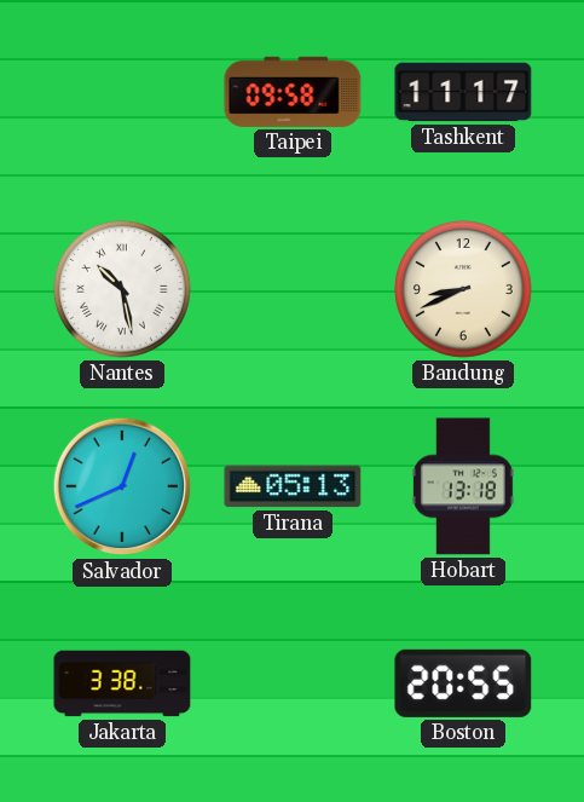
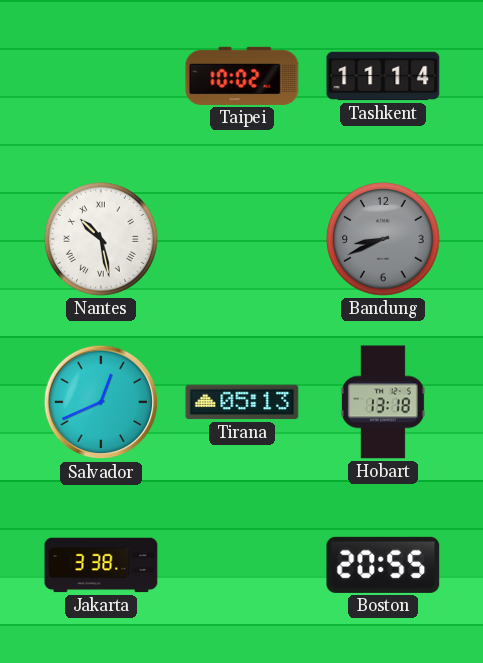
Taipei: 09:58 -> 10:02
Tashkent: 11:17 -> 11:14
Bandung dial: cream -> grey
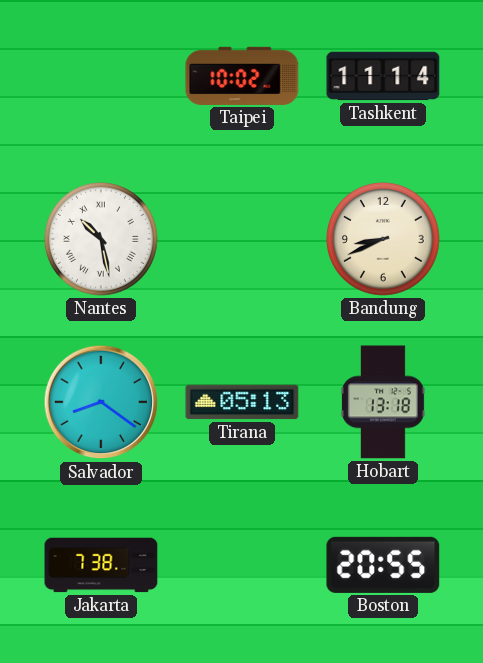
Bandung dial: grey -> cream
Salvador: 12:41 -> 8:21
Jakarta: 3:38 -> 7:38
